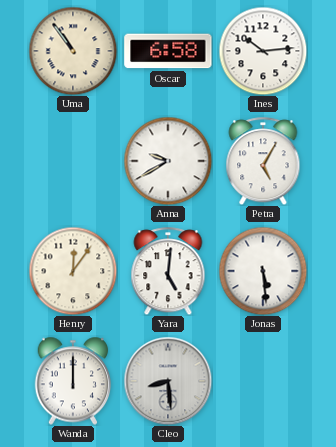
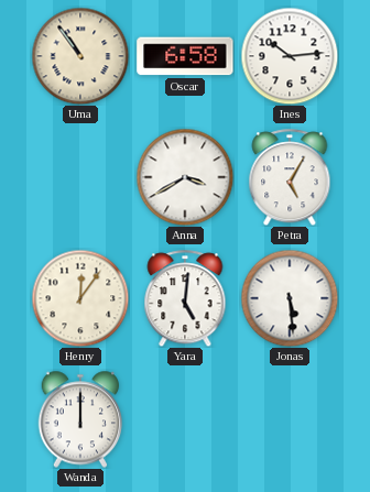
Anna: 9:40 -> 3:40
Cleo: 8:29 -> none
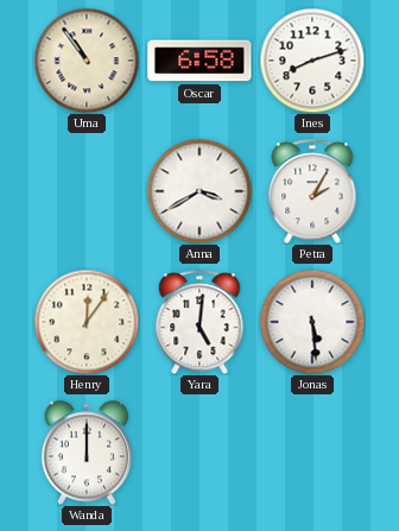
Ines: 10:14 -> 8:12
Petra: 5:05 -> 2:05
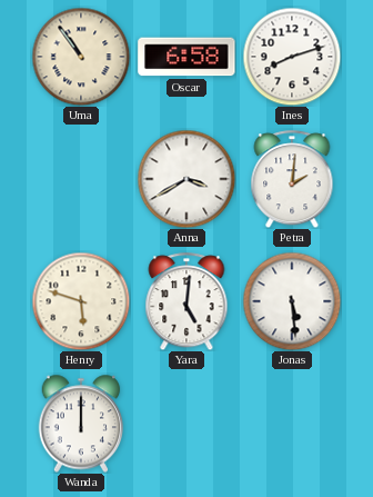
Petra: 2:05 -> 2:01
Henry: 12:06 -> 5:48
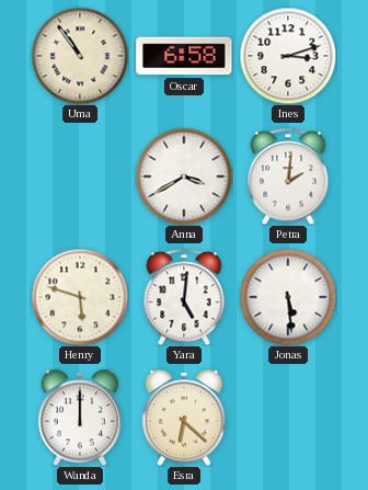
Ines: 8:12 -> 3:12
Esra: none -> 6:22
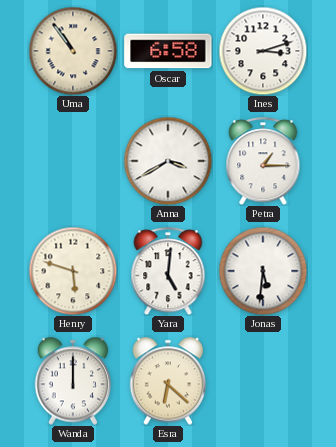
Petra: 2:01 -> 1:15
Jonas: 5:29 -> 5:31
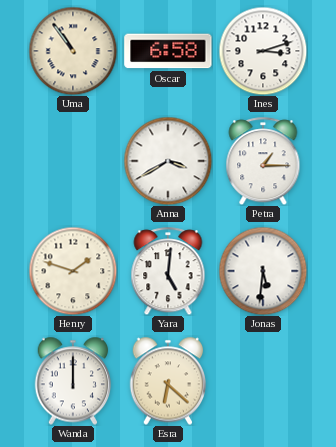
Henry: 5:48 -> 1:48
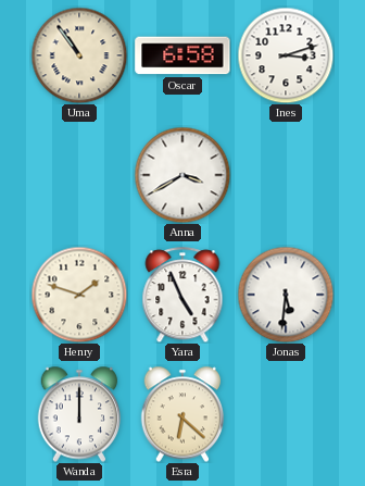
Petra: 1:15 -> none
Yara: 5:01 -> 4:56
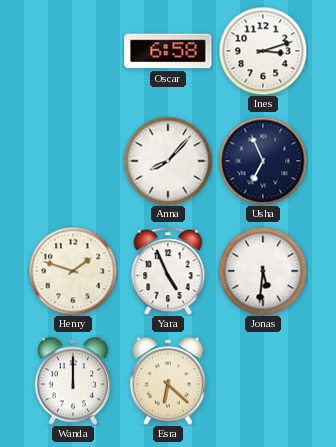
Uma: 10:54 -> none
Anna: 3:40 -> 8:07
Usha: none -> 6:56
